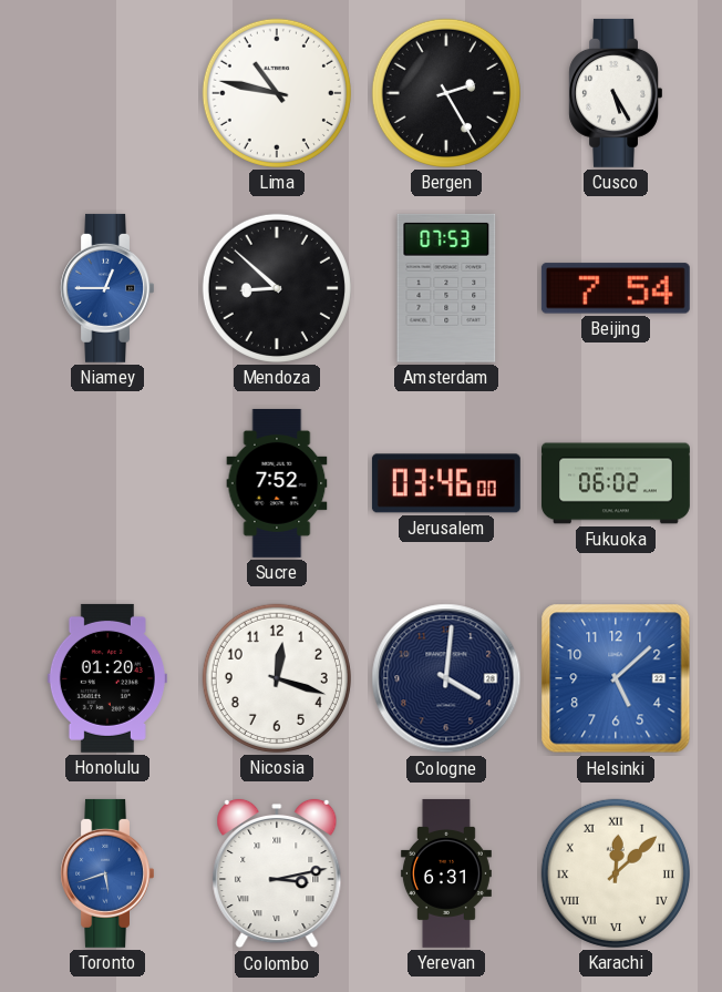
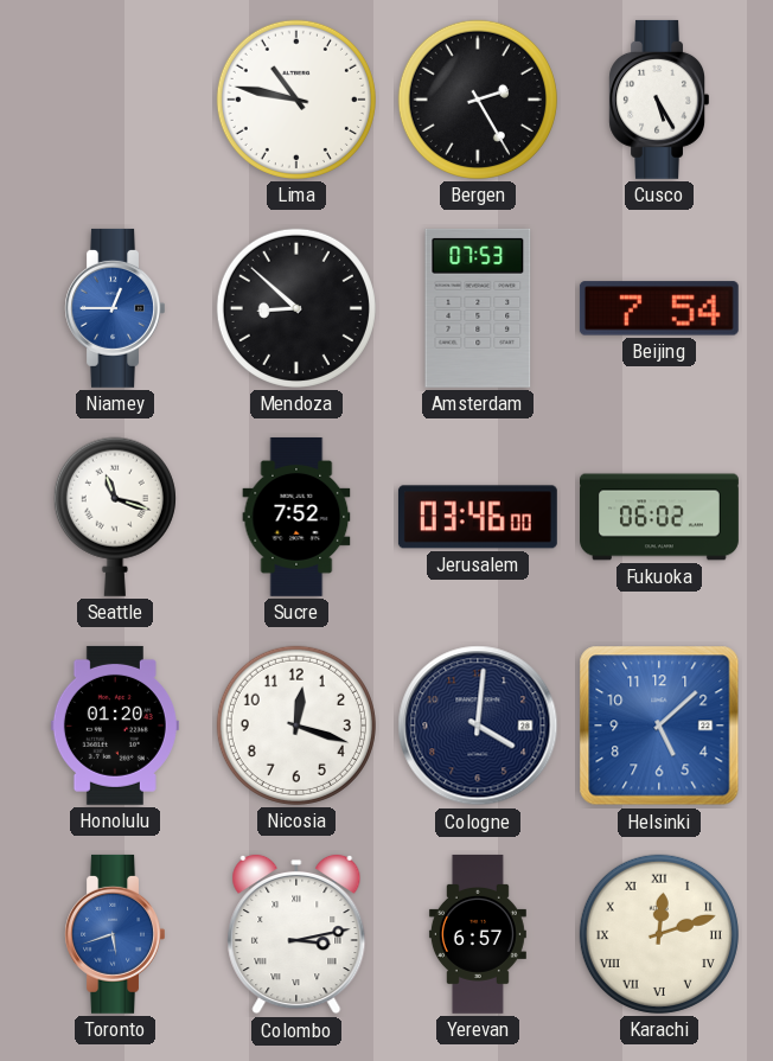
Seattle: none -> 11:18
Yerevan: 6:31 -> 6:57
Karachi: 12:08 -> 12:12
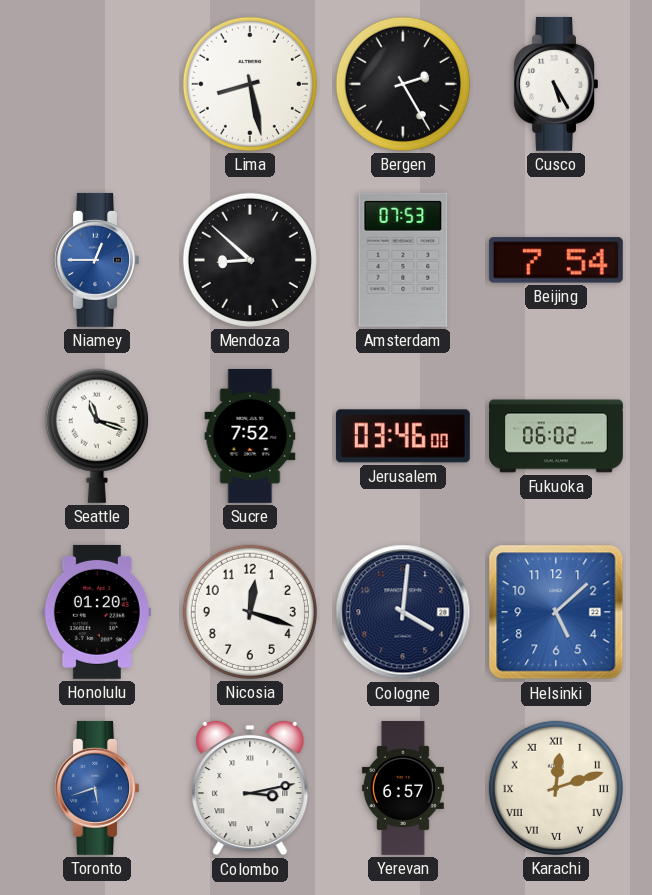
Lima: 10:47 -> 8:28
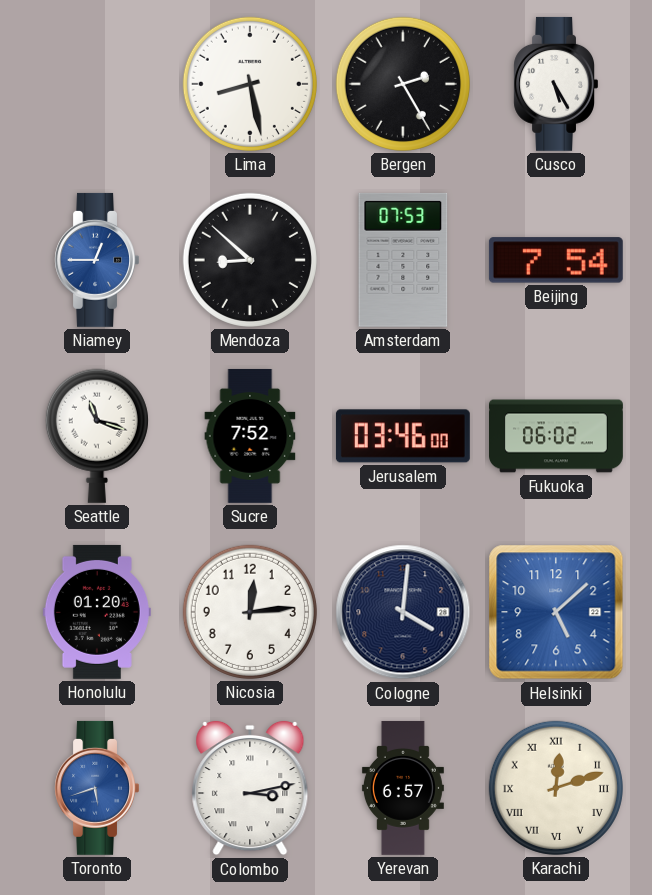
Nicosia: 12:18 -> 12:14
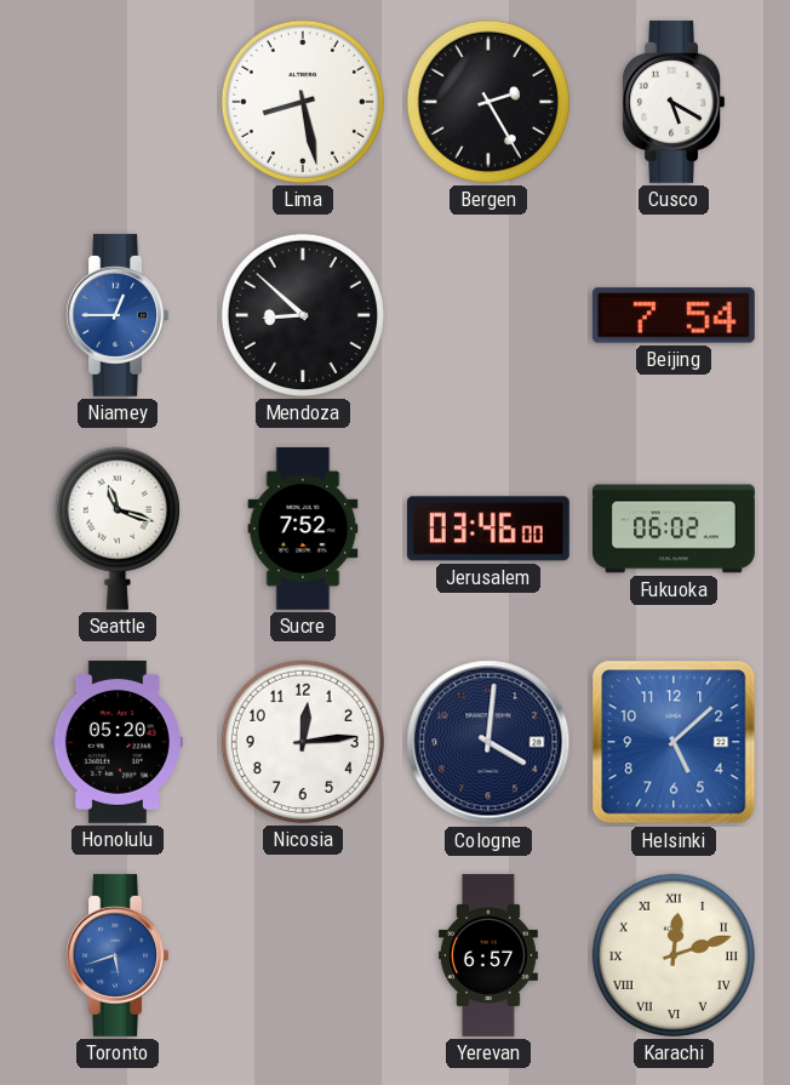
Cusco: 5:25 -> 5:20
Amsterdam: 07:53 -> none
Honolulu: 01:20 -> 05:20
Colombo: 3:13 -> none
